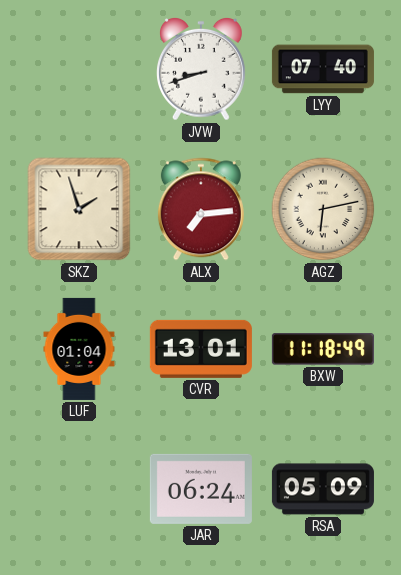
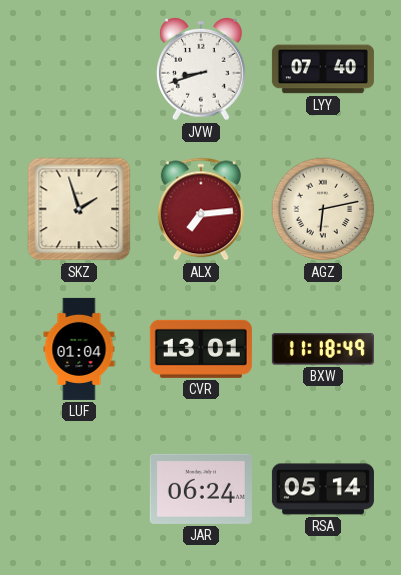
RSA: 05:09 -> 05:14
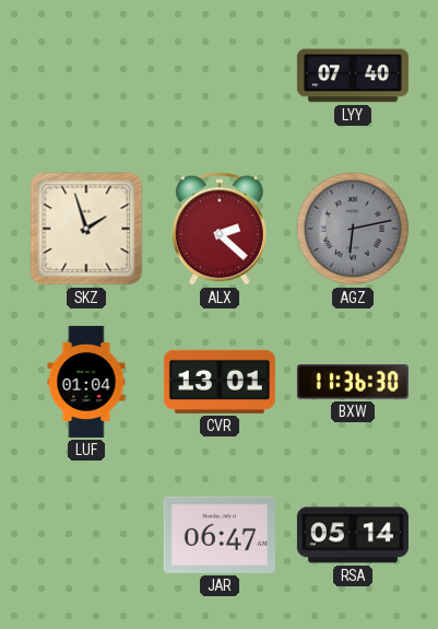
JVW: 8:42 -> none
ALX: 7:14 -> 2:22
AGZ dial: cream -> grey
BXW: 11:18 -> 11:36
JAR: 06:24 -> 06:47
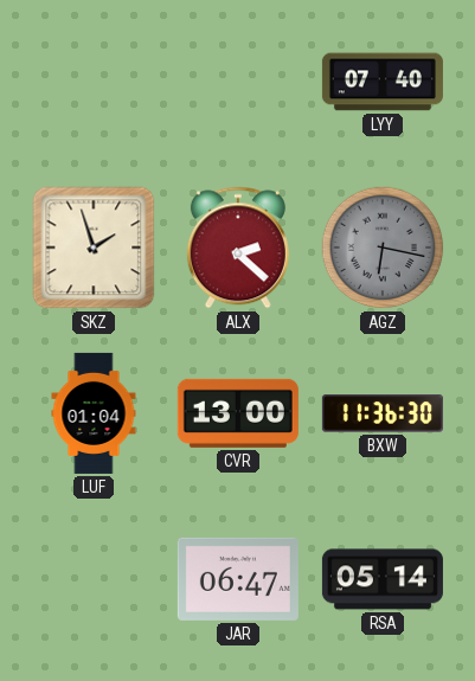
AGZ: 6:13 -> 6:17
CVR: 13:01 -> 13:00
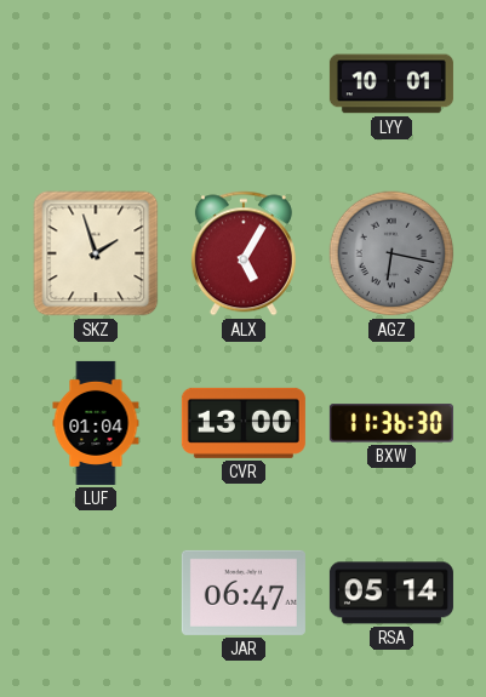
LYY: 07:40 -> 10:01
ALX: 2:22 -> 5:05
